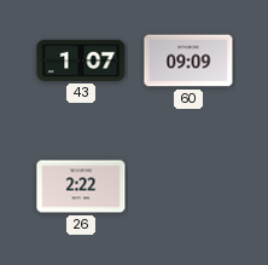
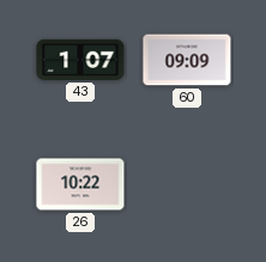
26: 2:22 -> 10:22
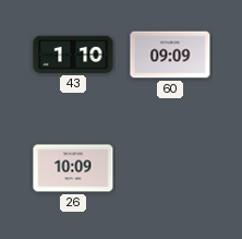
43: 1:07 -> 1:10
26: 10:22 -> 10:09
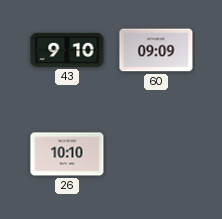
43: 1:10 -> 9:10
26: 10:09 -> 10:10
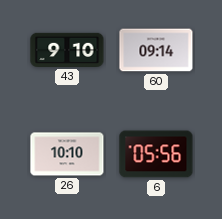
60: 09:09 -> 09:14
6: none -> 05:56
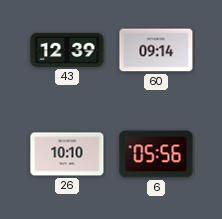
43: 9:10 -> 12:39
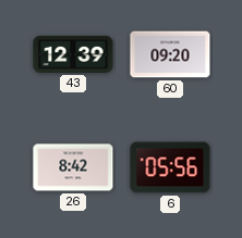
60: 09:14 -> 09:20
26: 10:10 -> 8:42
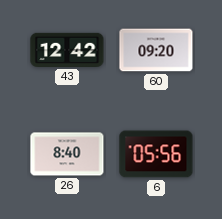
43: 12:39 -> 12:42
26: 8:42 -> 8:40
